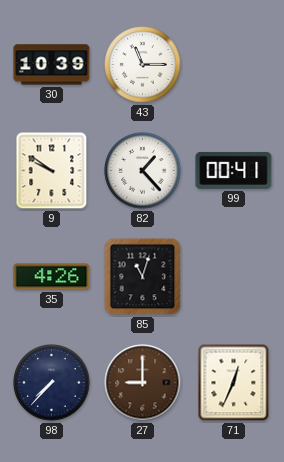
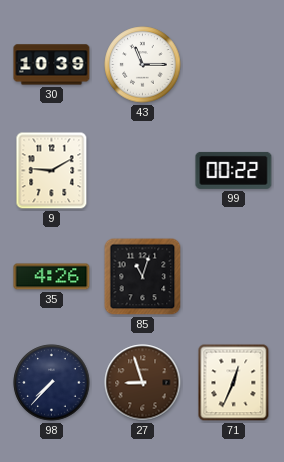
9: 9:51 -> 9:10
82: 1:23 -> none
99: 00:41 -> 00:22
27: 9:00 -> 8:57
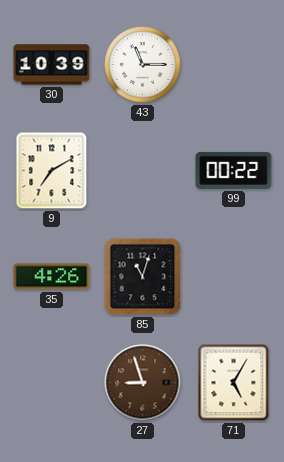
9: 9:10 -> 7:10
98: 7:37 -> none
71: 12:34 -> 5:05
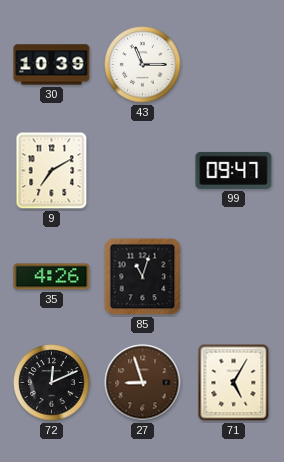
99: 00:22 -> 09:47
72: none -> 12:11
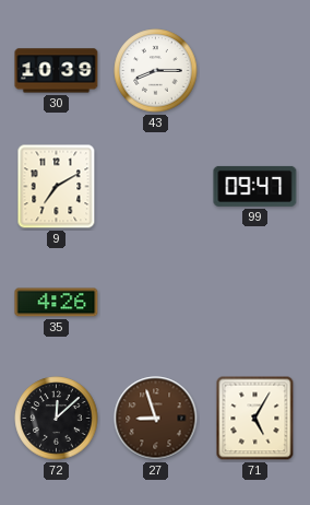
43: 11:15 -> 8:15
85: 11:03 -> none
72: 12:11 -> 12:08
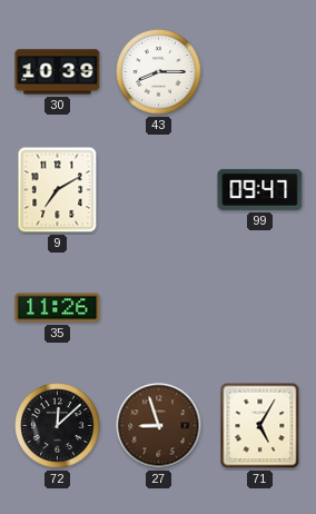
35: 4:26 -> 11:26
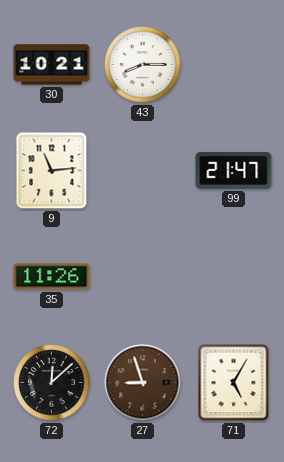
30: 10:39 -> 10:21
9: 7:10 -> 11:14
99: 09:47 -> 21:47
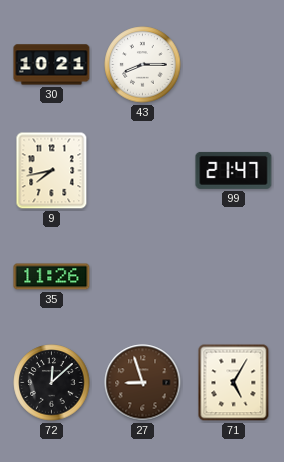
9: 11:14 -> 7:43
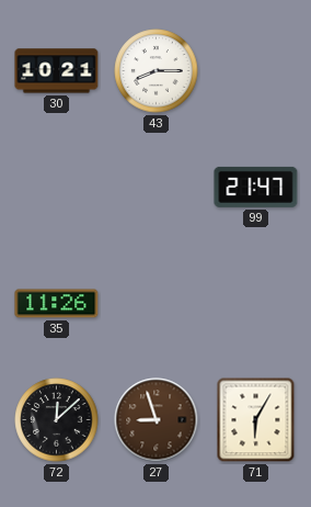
9: 7:43 -> none
71: 5:05 -> 6:05
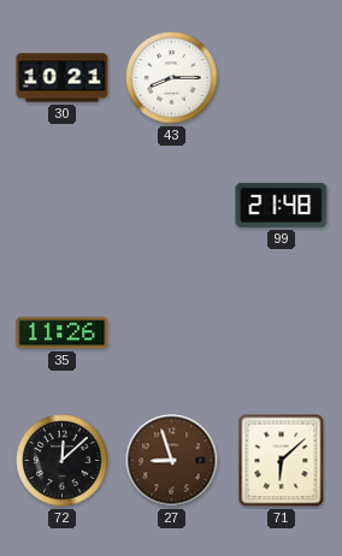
99: 21:47 -> 21:48
71: 6:05 -> 6:08
